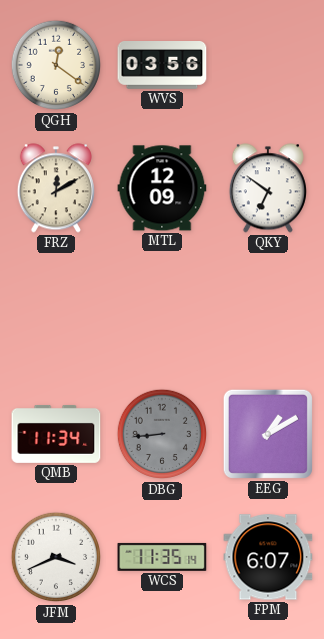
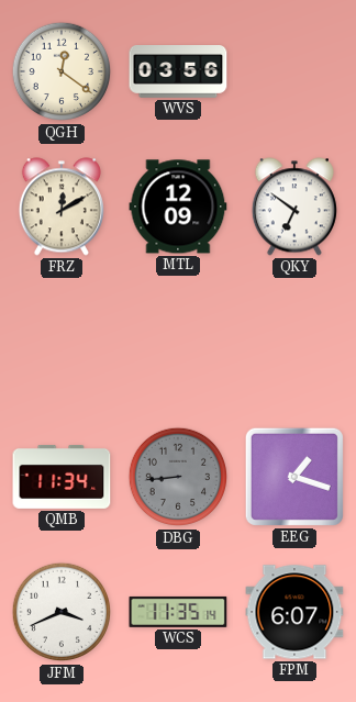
EEG: 1:10 -> 1:18
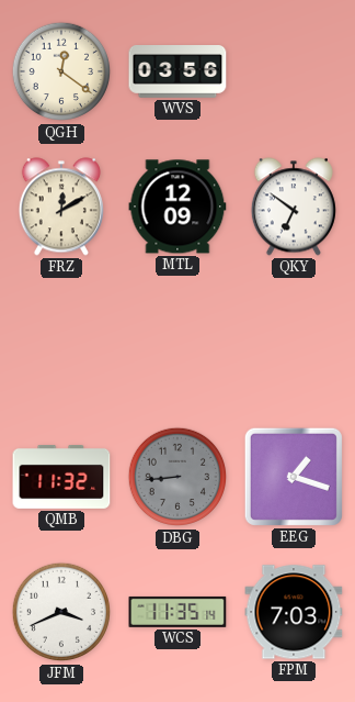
QMB: 11:34 -> 11:32
FPM: 6:07 -> 7:03
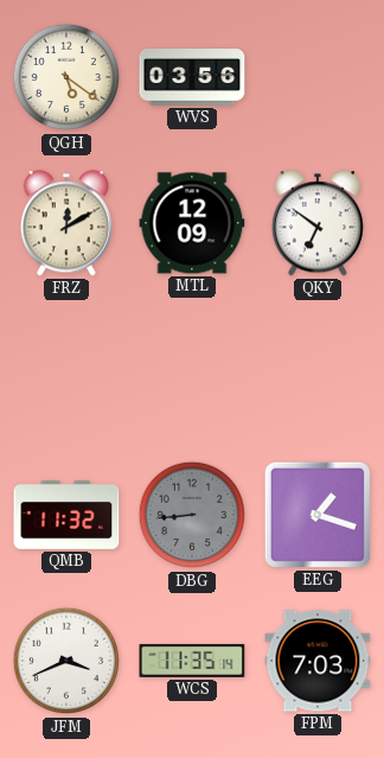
QGH: 12:21 -> 5:21
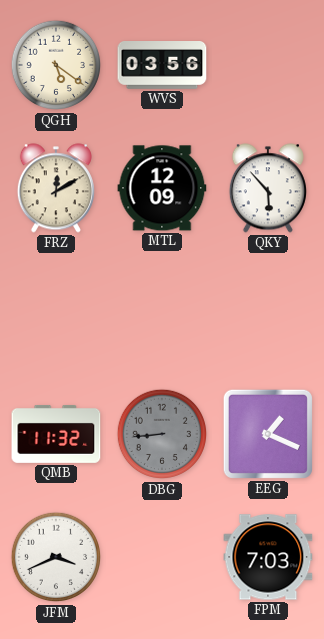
QKY: 6:51 -> 5:53
EEG: 1:18 -> 1:19
WCS: 11:35 -> none
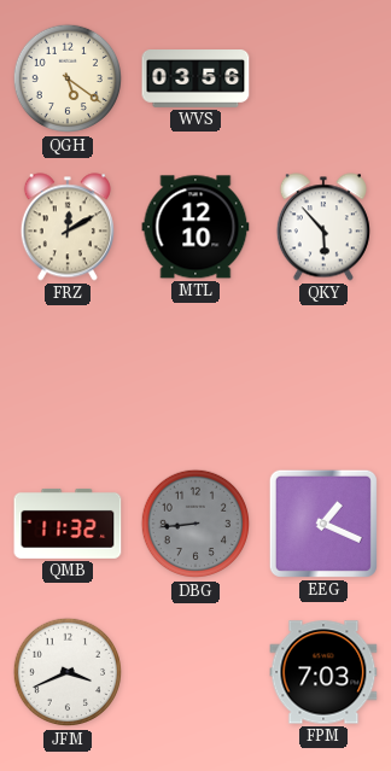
MTL: 12:09 -> 12:10
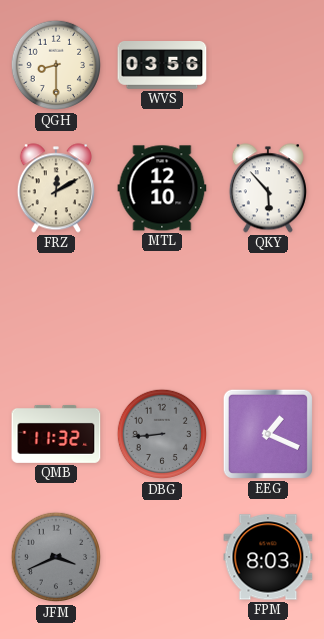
QGH: 5:21 -> 8:30
JFM dial: white -> grey
FPM: 7:03 -> 8:03
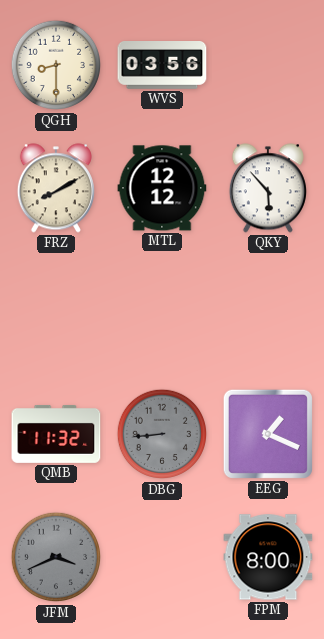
FRZ: 12:10 -> 8:10
MTL: 12:10 -> 12:12
FPM: 8:03 -> 8:00
